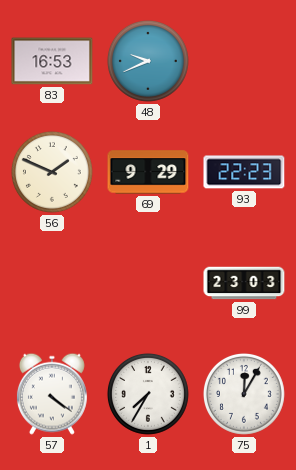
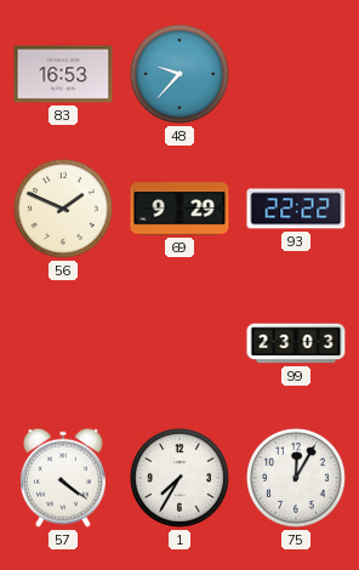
48: 9:41 -> 9:37
93: 22:23 -> 22:22
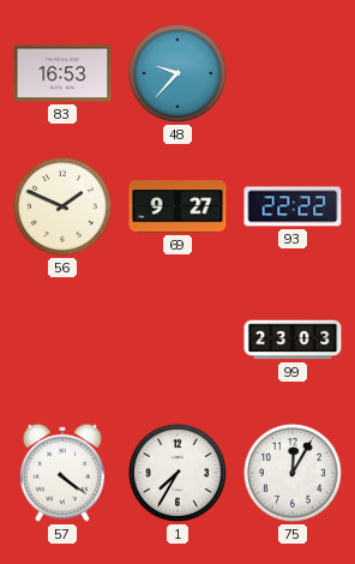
69: 9:29 -> 9:27
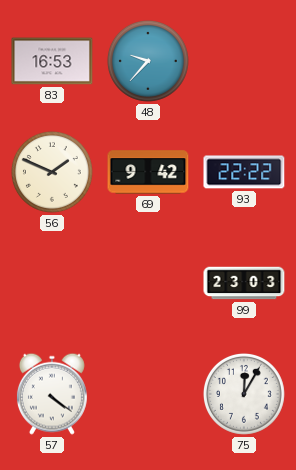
69: 9:27 -> 9:42
1: 7:35 -> none
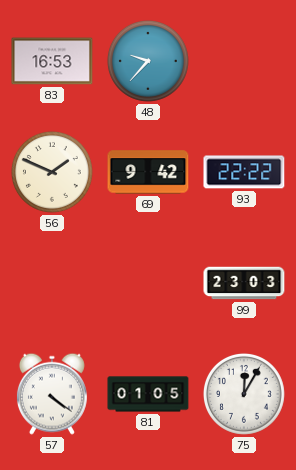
81: none -> 01:05
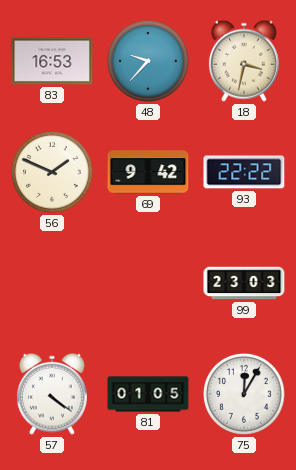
18: none -> 3:32
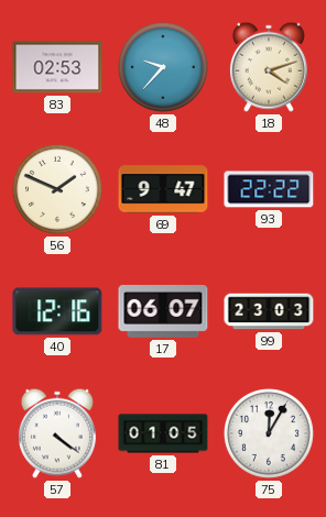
83: 16:53 -> 02:53
18: 3:32 -> 4:12
69: 9:42 -> 9:47
40: none -> 12:16
17: none -> 06:07
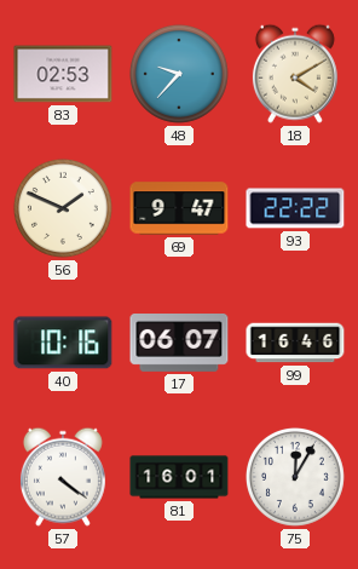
18: 4:12 -> 4:10
40: 12:16 -> 10:16
99: 23:03 -> 16:46
81: 01:05 -> 16:01
